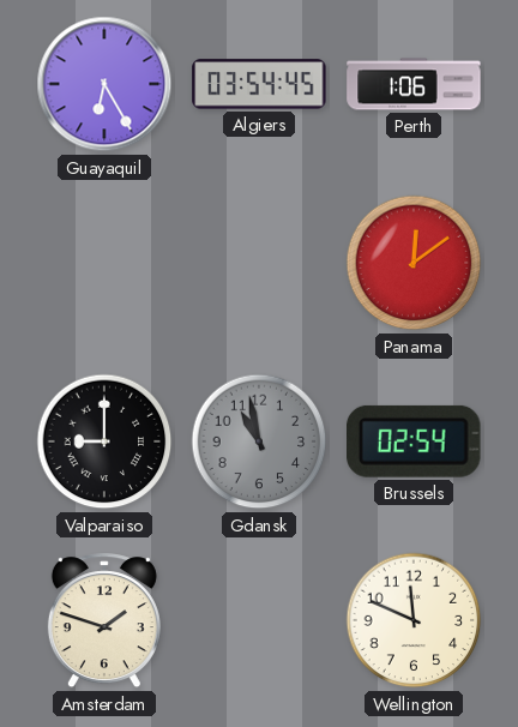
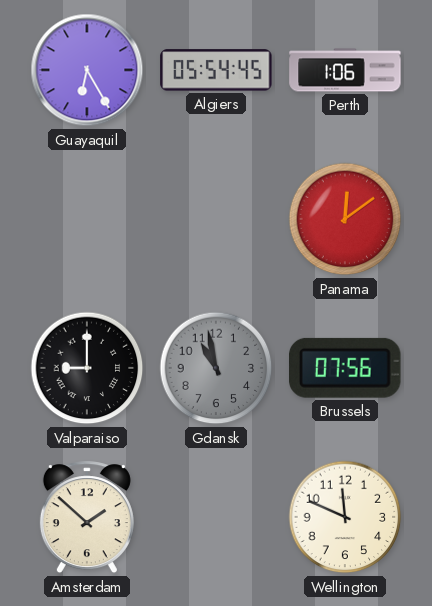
Algiers: 03:54 -> 05:54
Brussels: 02:54 -> 07:56
Amsterdam: 1:48 -> 1:52
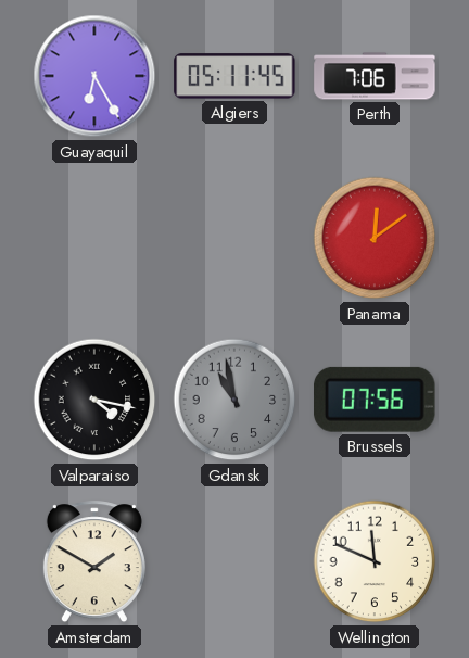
Algiers: 05:54 -> 05:11
Perth: 1:06 -> 7:06
Valparaiso: 9:00 -> 4:17
Amsterdam: 1:52 -> 1:50
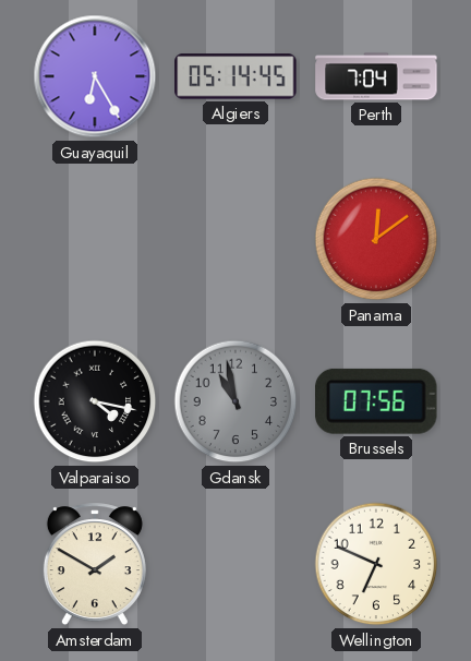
Algiers: 05:11 -> 05:14
Perth: 7:06 -> 7:04
Wellington: 11:49 -> 6:49
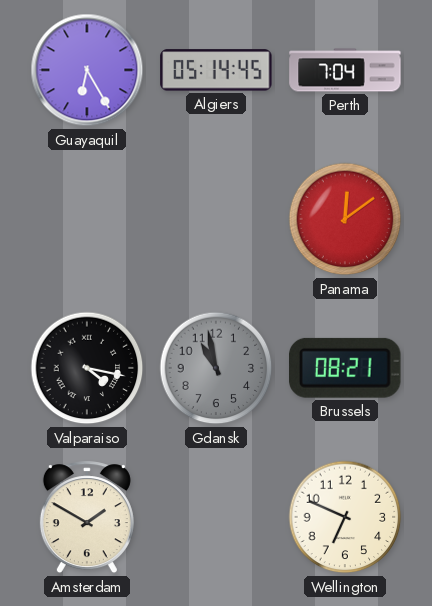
Brussels: 07:56 -> 08:21
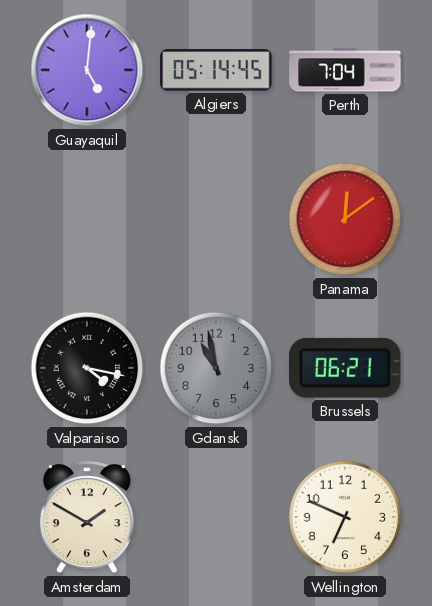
Guayaquil: 6:25 -> 5:01
Brussels: 08:21 -> 06:21
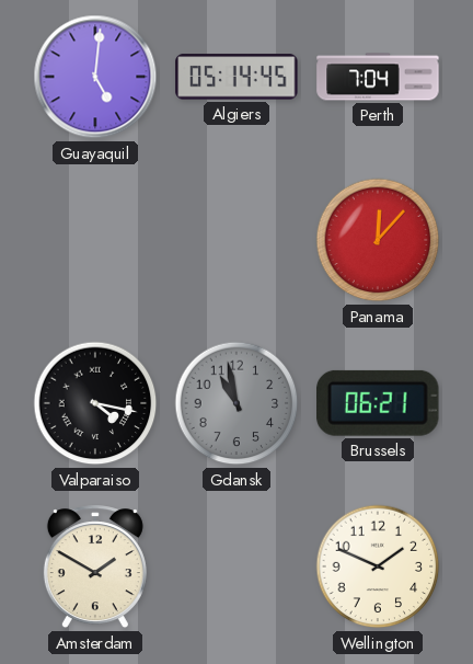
Panama: 12:09 -> 12:07
Wellington: 6:49 -> 1:49
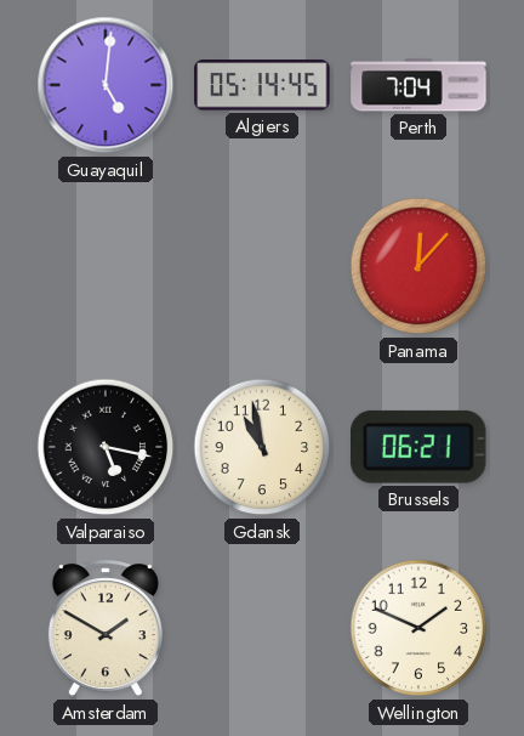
Valparaiso: 4:17 -> 5:17
Gdansk dial: grey -> cream
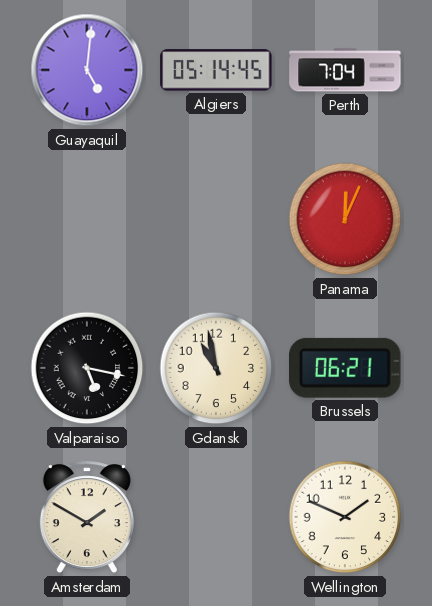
Panama: 12:07 -> 12:04
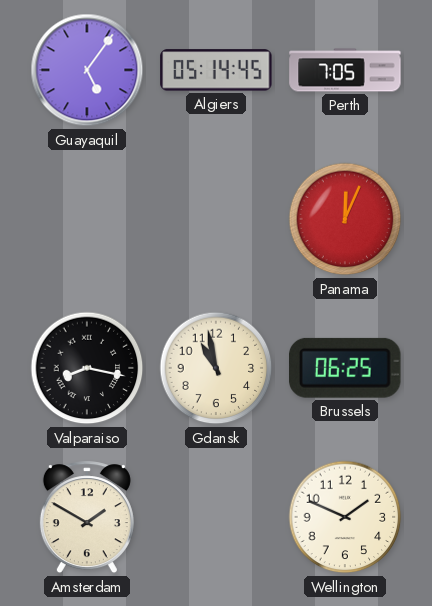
Guayaquil: 5:01 -> 5:06
Perth: 7:04 -> 7:05
Valparaiso: 5:17 -> 8:17
Brussels: 06:21 -> 06:25
